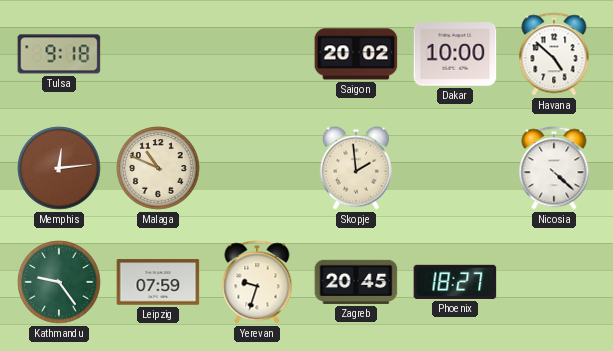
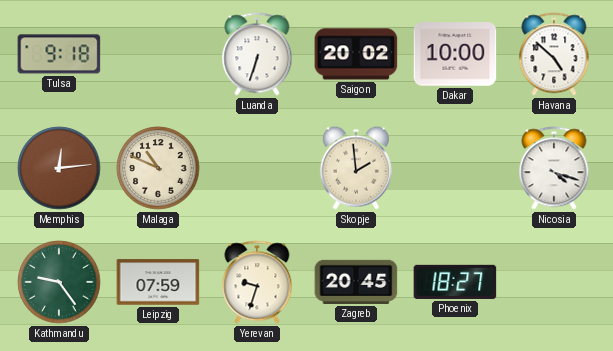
Luanda: none -> 6:33
Nicosia: 4:22 -> 4:18
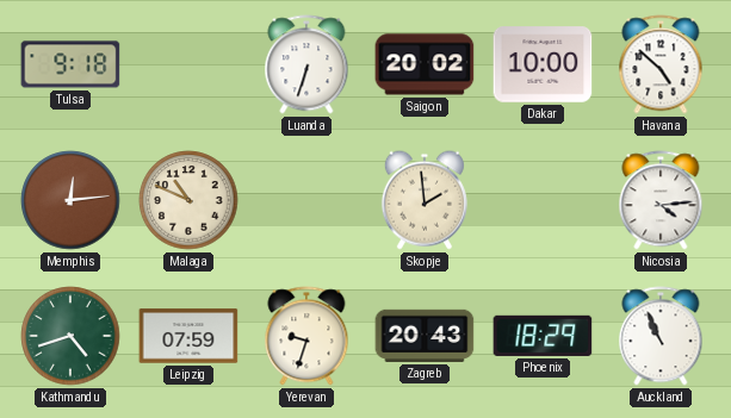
Nicosia: 4:18 -> 4:14
Kathmandu: 9:24 -> 4:42
Zagreb: 20:45 -> 20:43
Phoenix: 18:27 -> 18:29
Auckland: none -> 10:56
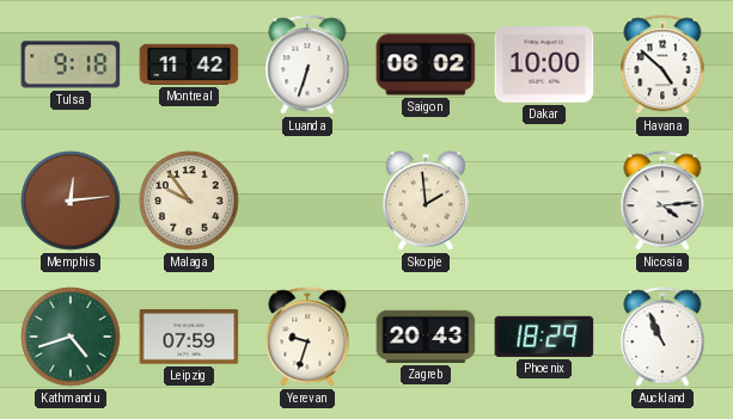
Montreal: none -> 11:42
Saigon: 20:02 -> 06:02
Malaga: 10:49 -> 9:54
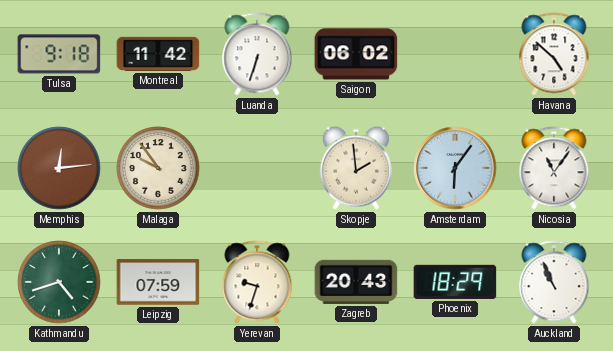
Dakar: 10:00 -> none
Amsterdam: none -> 6:06
Nicosia: 4:14 -> 11:06
